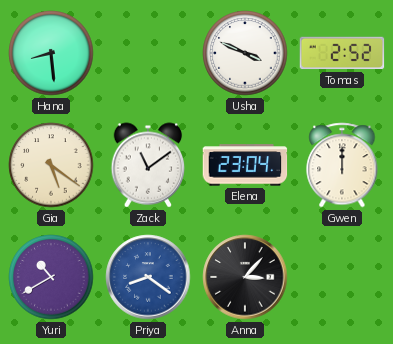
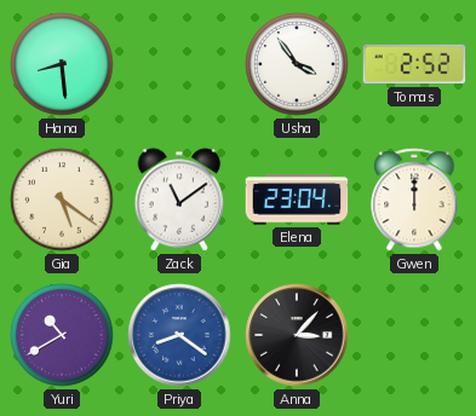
Usha: 3:49 -> 3:54
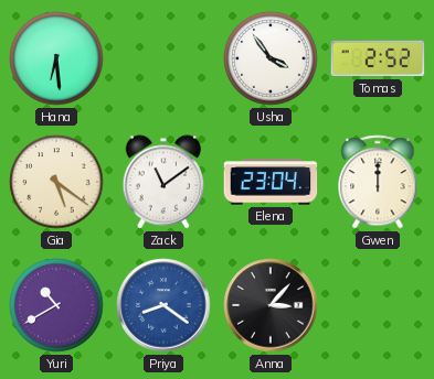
Hana: 8:29 -> 6:29
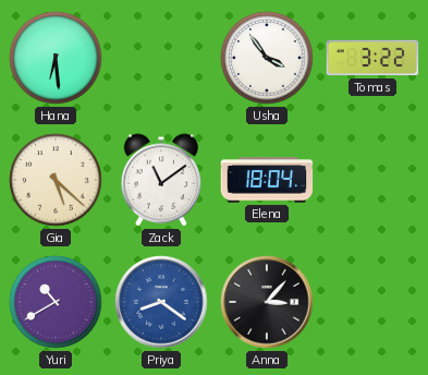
Tomas: 2:52 -> 3:22
Gia: 5:21 -> 5:22
Elena: 23:04 -> 18:04
Gwen: 12:00 -> none
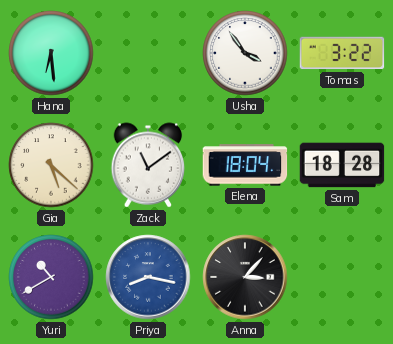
Sam: none -> 18:28
Priya: 8:21 -> 8:17
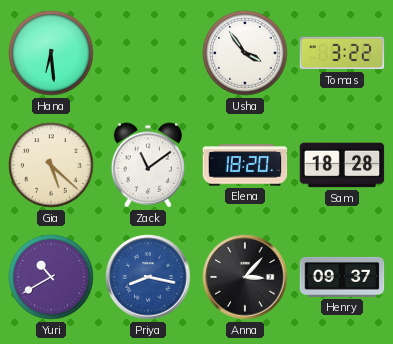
Elena: 18:04 -> 18:20
Henry: none -> 09:37
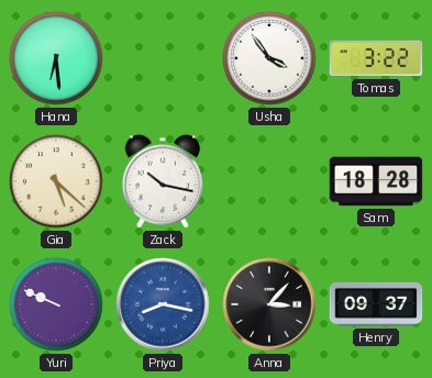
Zack: 11:09 -> 10:17
Elena: 18:20 -> none
Yuri: 10:40 -> 9:49
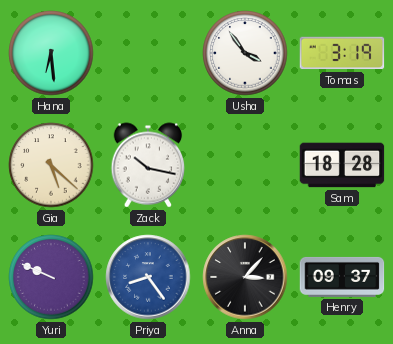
Tomas: 3:22 -> 3:19
Priya: 8:17 -> 8:24
